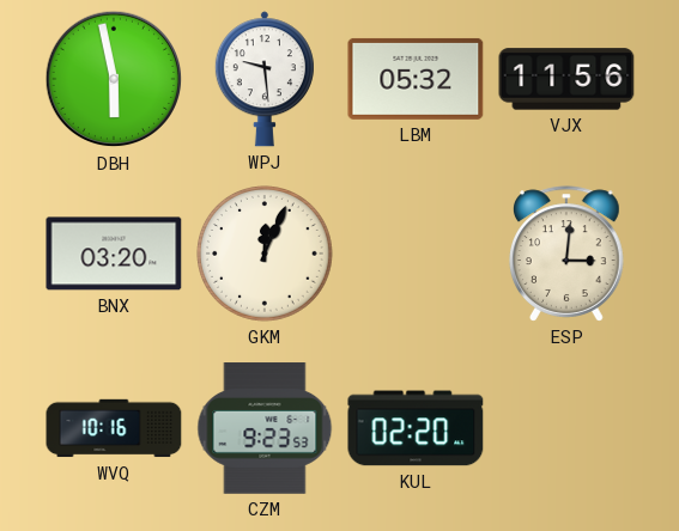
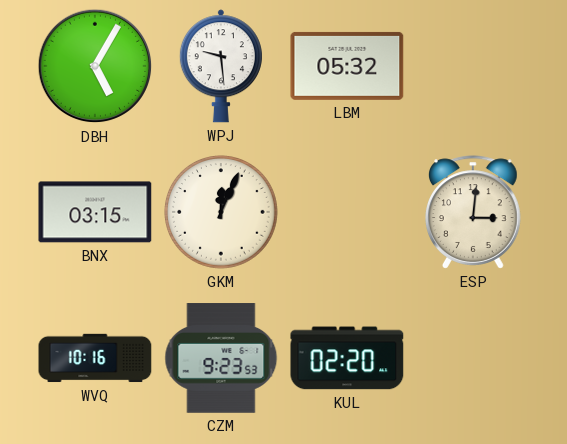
DBH: 5:58 -> 5:05
VJX: 11:56 -> none
BNX: 03:20 -> 03:15
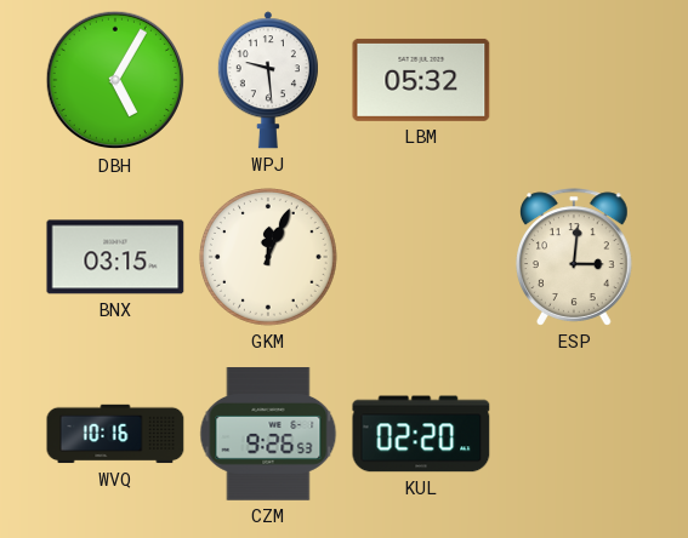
CZM: 9:23 -> 9:26
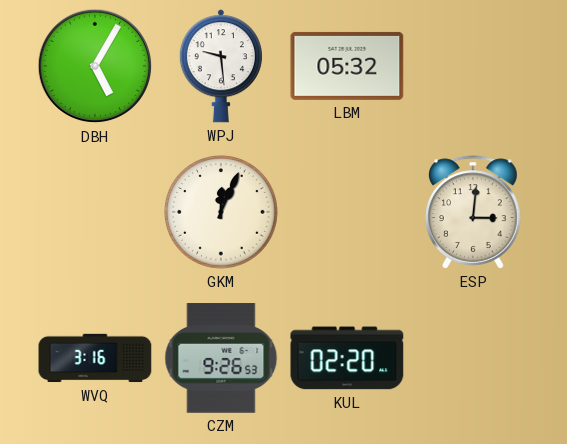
BNX: 03:15 -> none
WVQ: 10:16 -> 3:16
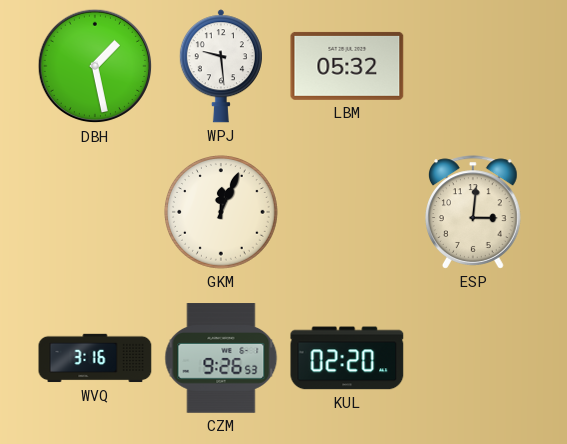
DBH: 5:05 -> 1:28
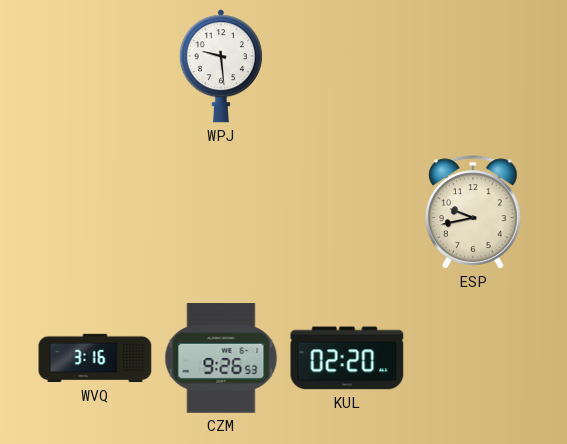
DBH: 1:28 -> none
LBM: 05:32 -> none
GKM: 12:04 -> none
ESP: 3:01 -> 9:43
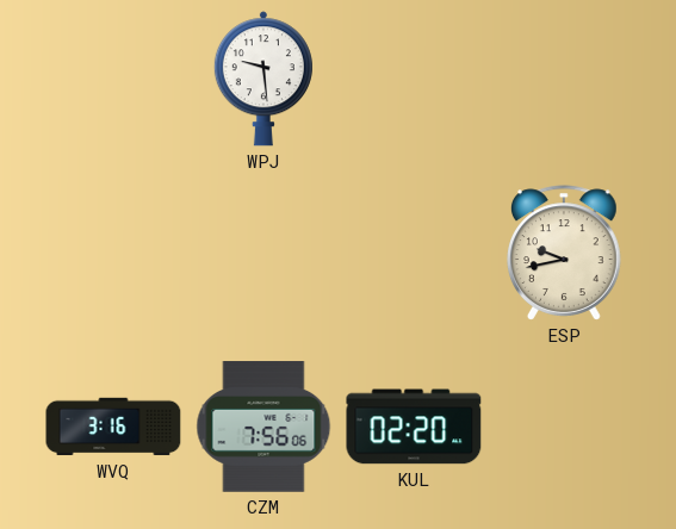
CZM: 9:26 -> 7:56
